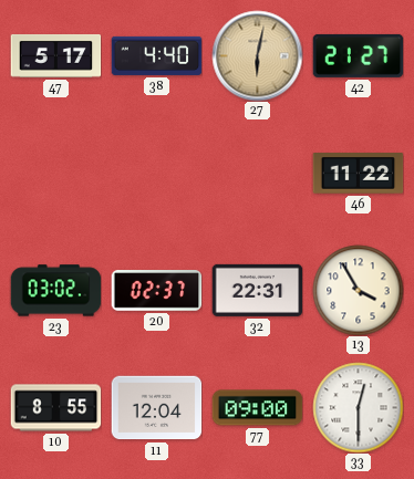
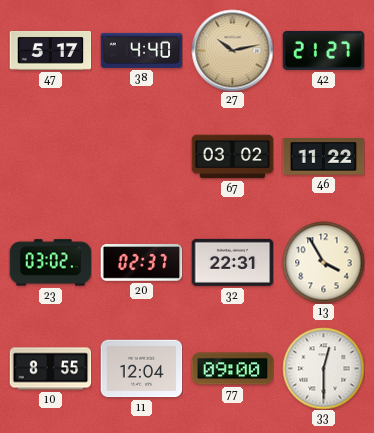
27: 6:02 -> 10:13
67: none -> 03:02
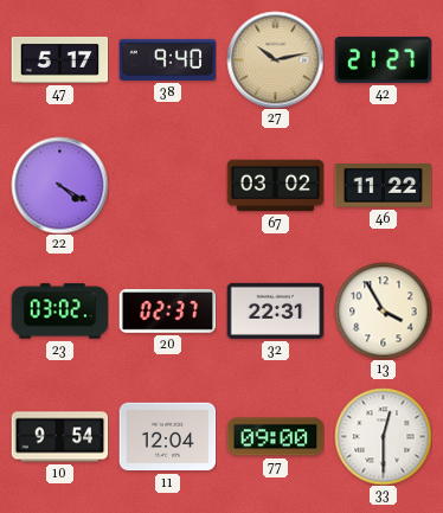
38: 4:40 -> 9:40
22: none -> 4:20
10: 8:55 -> 9:54
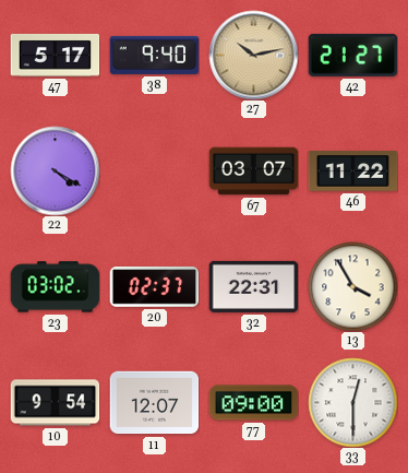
67: 03:02 -> 03:07
11: 12:04 -> 12:07
